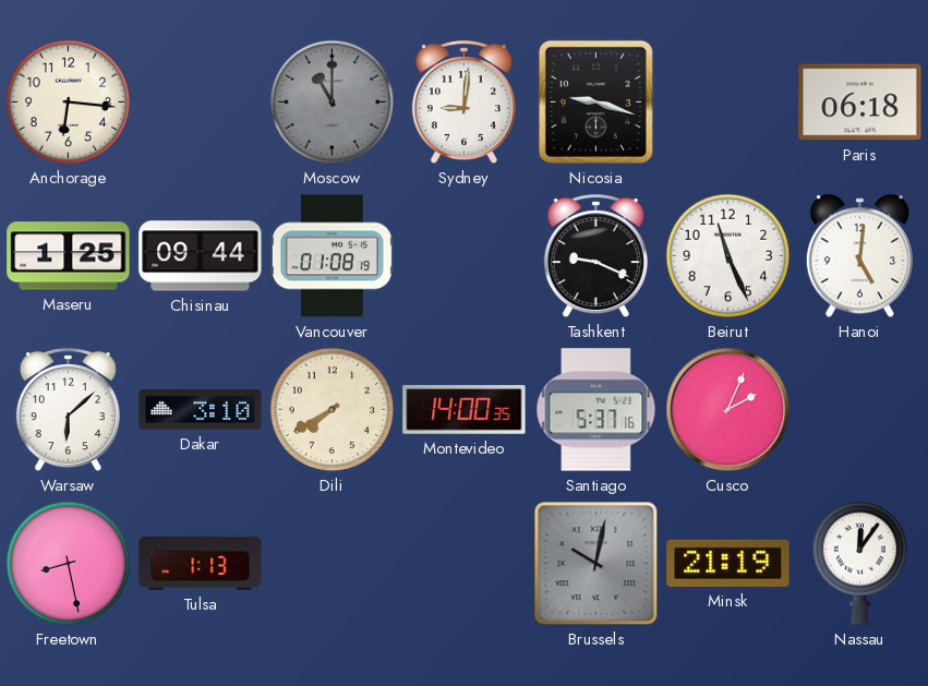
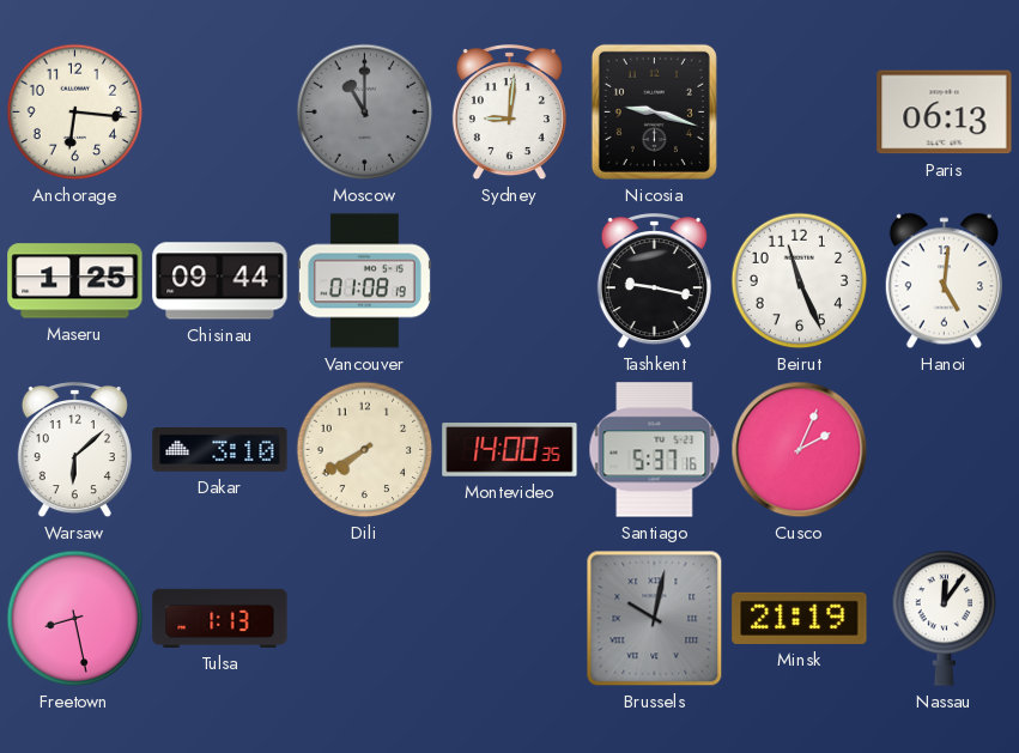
Paris: 06:18 -> 06:13
Tashkent: 9:19 -> 9:17
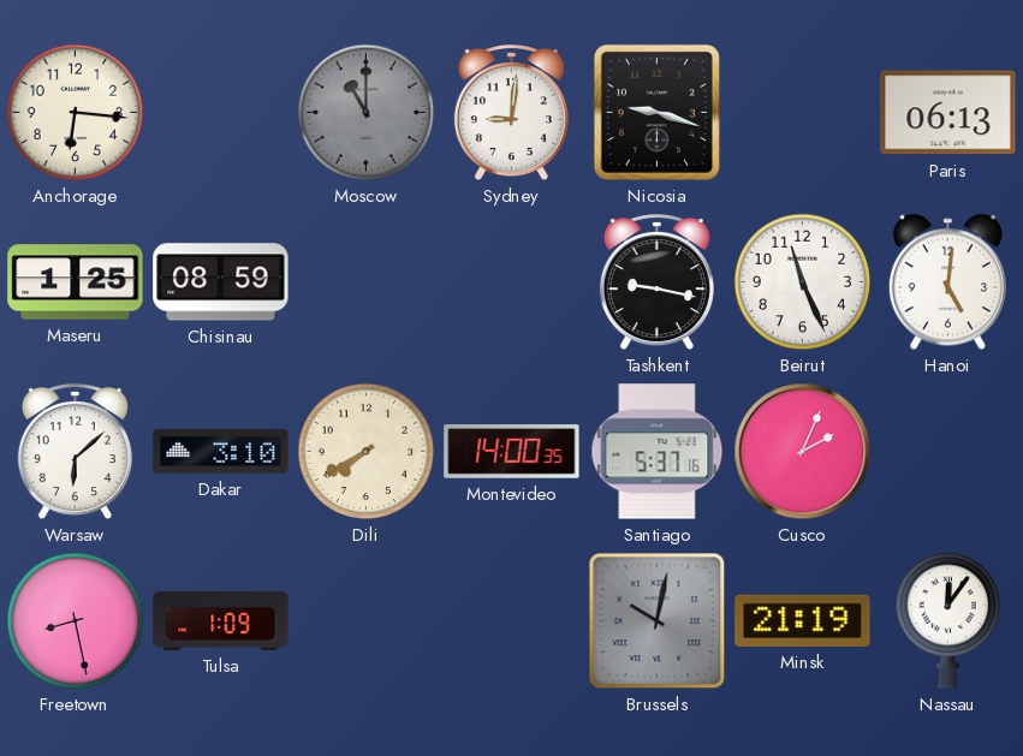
Chisinau: 09:44 -> 08:59
Vancouver: 01:08 -> none
Tulsa: 1:13 -> 1:09
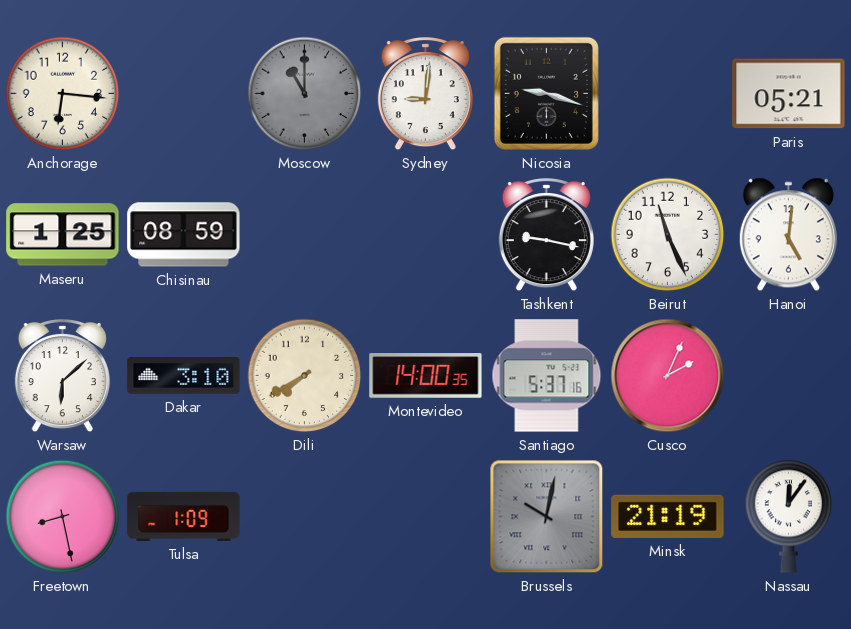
Paris: 06:13 -> 05:21
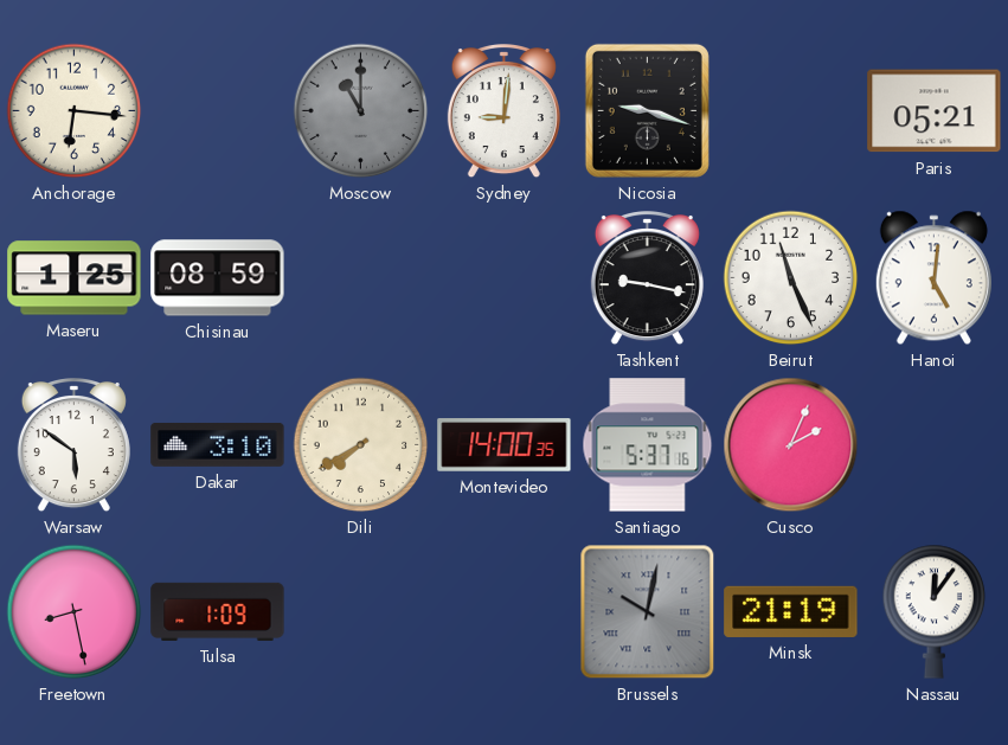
Warsaw: 6:08 -> 5:51
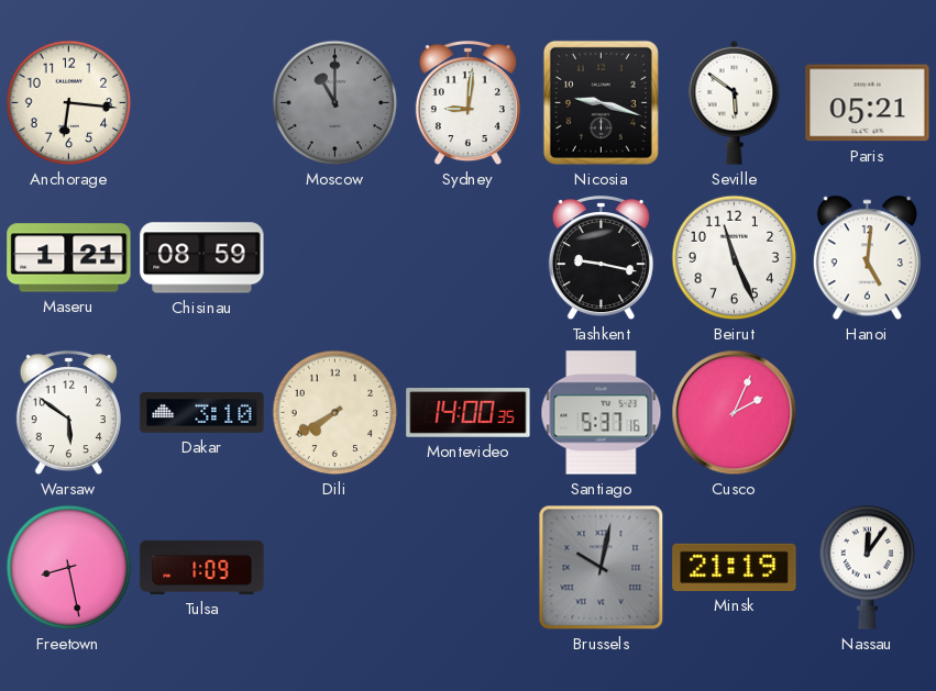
Seville: none -> 5:51
Maseru: 1:25 -> 1:21
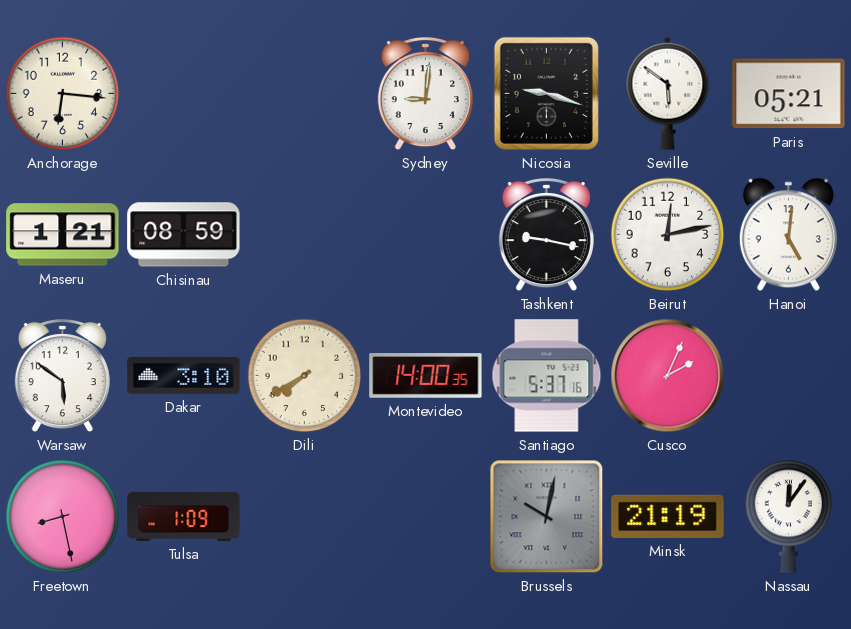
Moscow: 11:00 -> none
Beirut: 11:26 -> 12:13
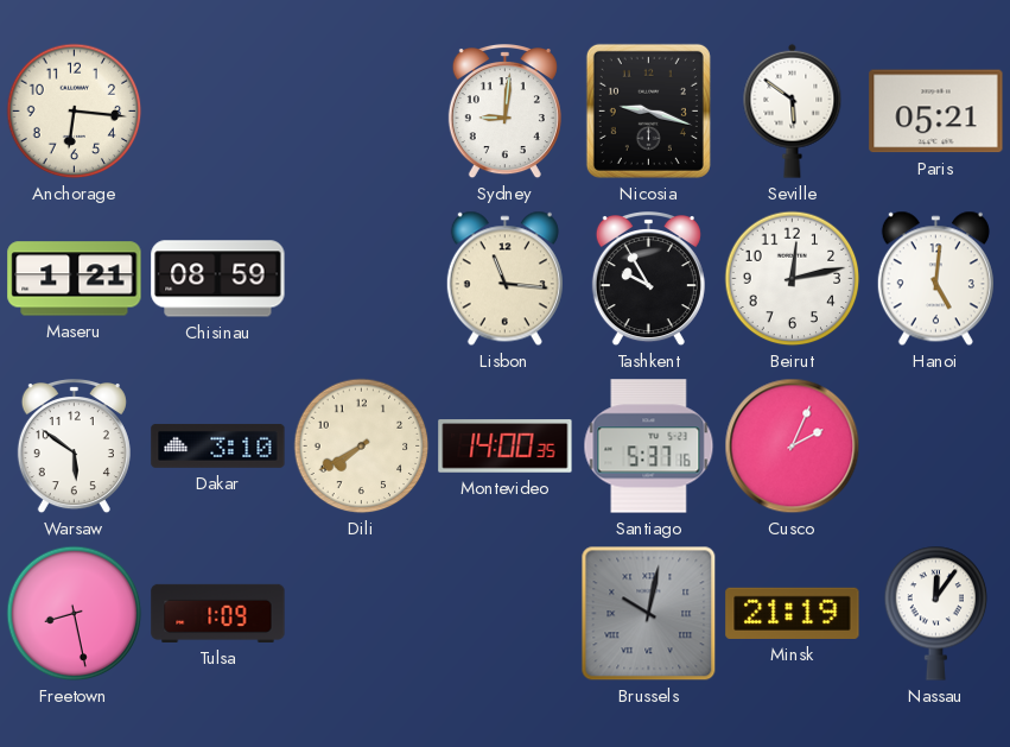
Lisbon: none -> 11:16
Tashkent: 9:17 -> 9:55
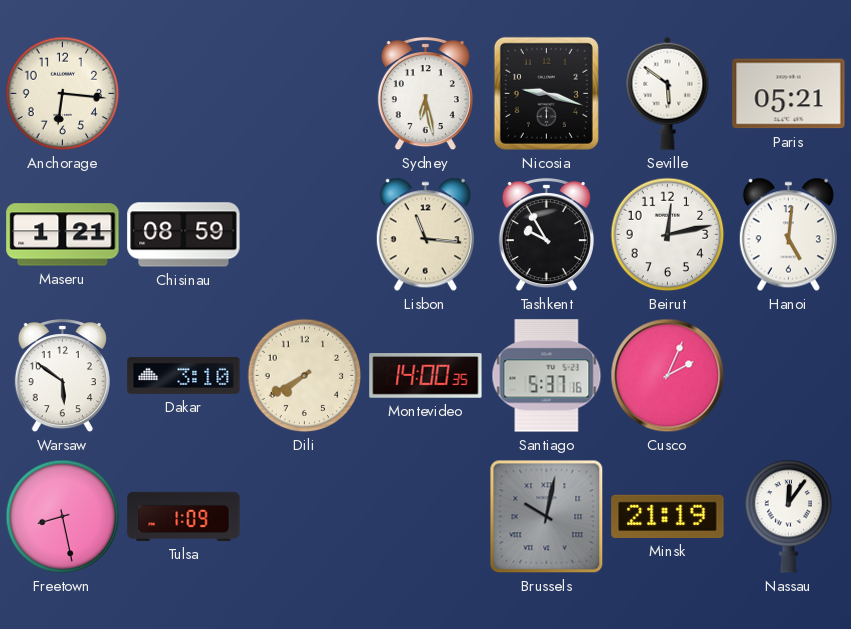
Sydney: 9:01 -> 6:28
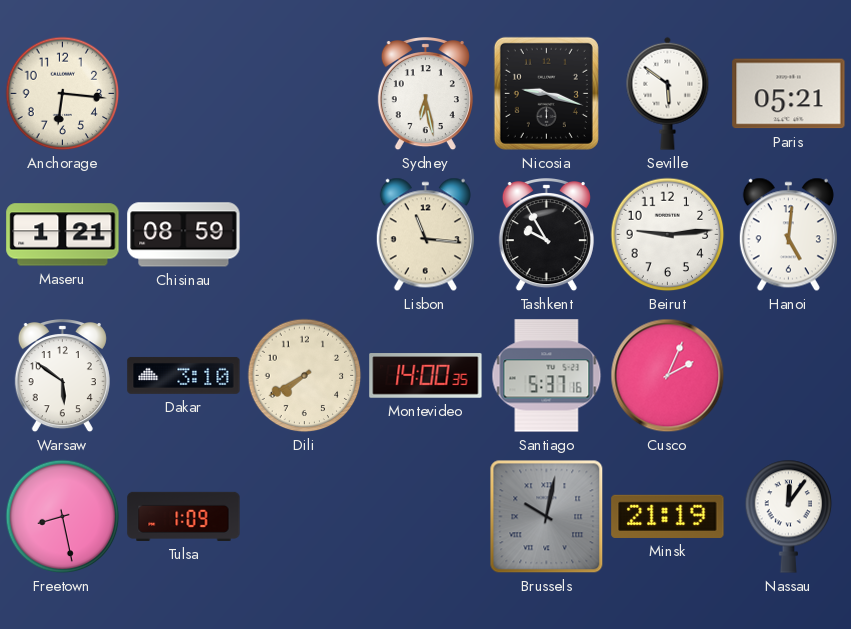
Beirut: 12:13 -> 9:14
